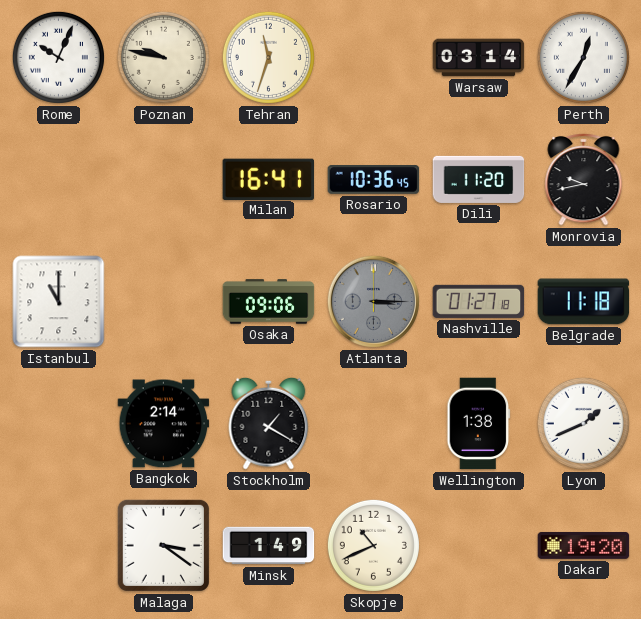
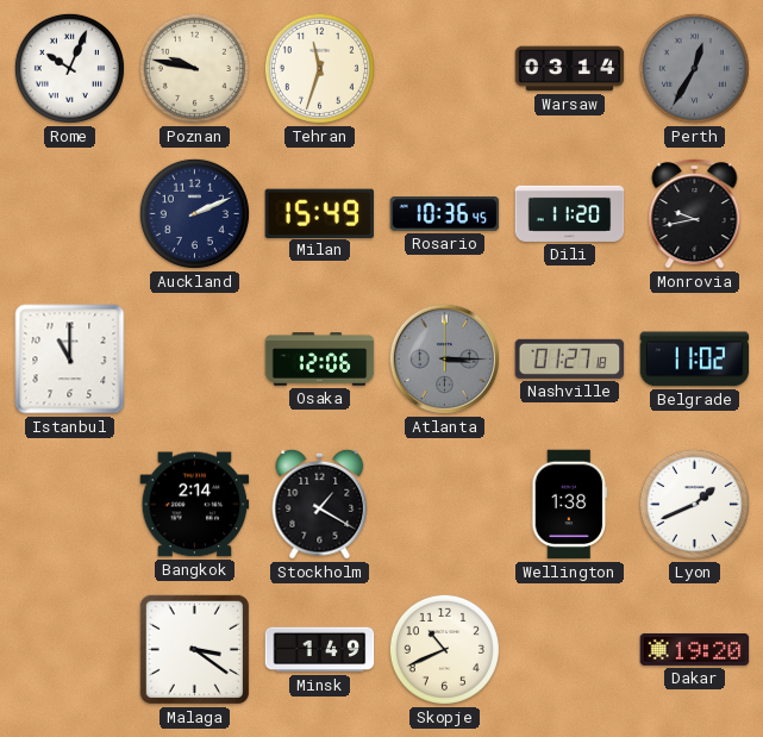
Perth dial: white -> grey
Auckland: none -> 2:11
Milan: 16:41 -> 15:49
Osaka: 09:06 -> 12:06
Belgrade: 11:18 -> 11:02
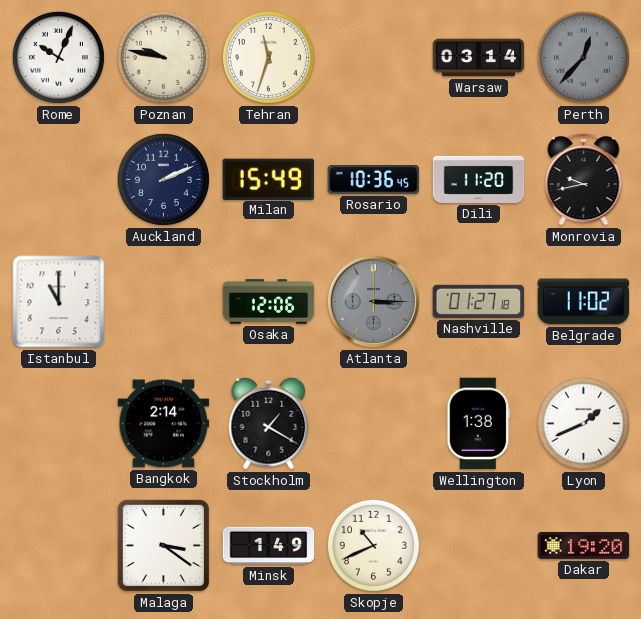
Perth: 12:35 -> 12:37
